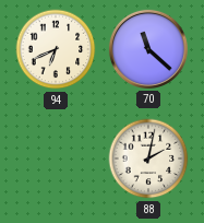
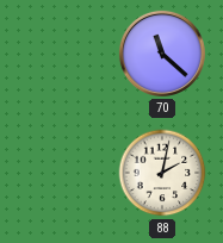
94: 6:41 -> none
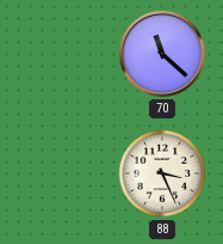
88: 2:02 -> 3:26
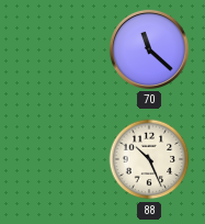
88: 3:26 -> 10:26
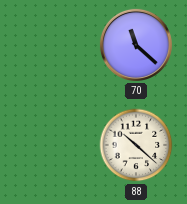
88: 10:26 -> 10:22
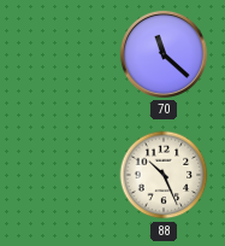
88: 10:22 -> 10:26
